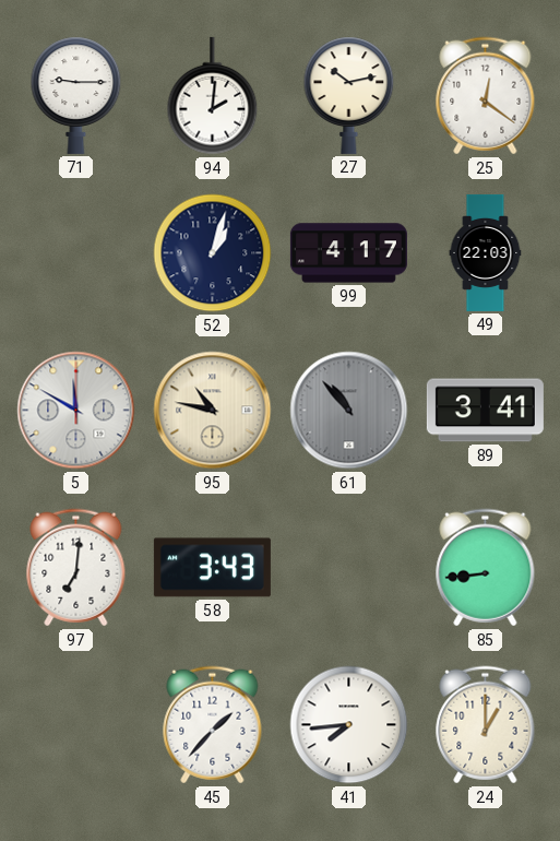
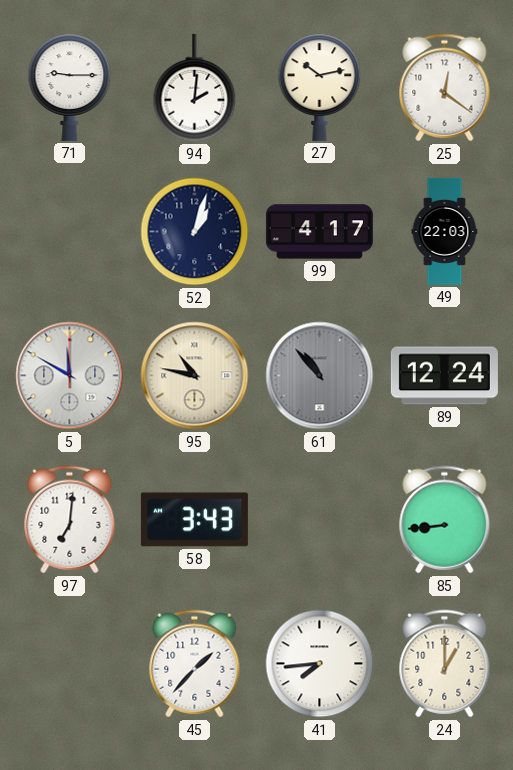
89: 3:41 -> 12:24
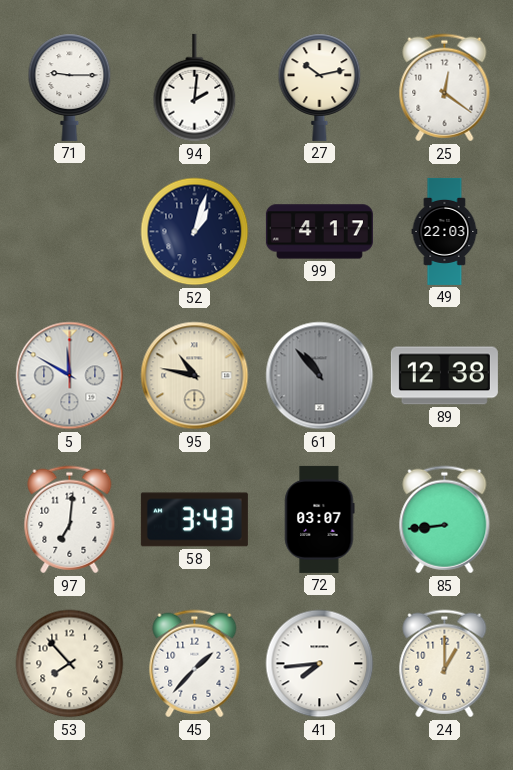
89: 12:24 -> 12:38
72: none -> 03:07
53: none -> 7:53
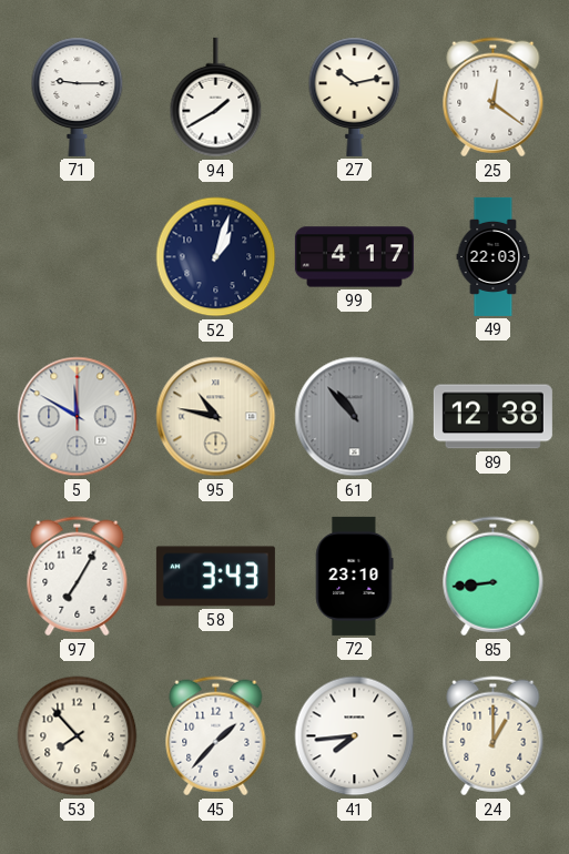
94: 2:01 -> 1:40
97: 7:01 -> 7:05
72: 03:07 -> 23:10
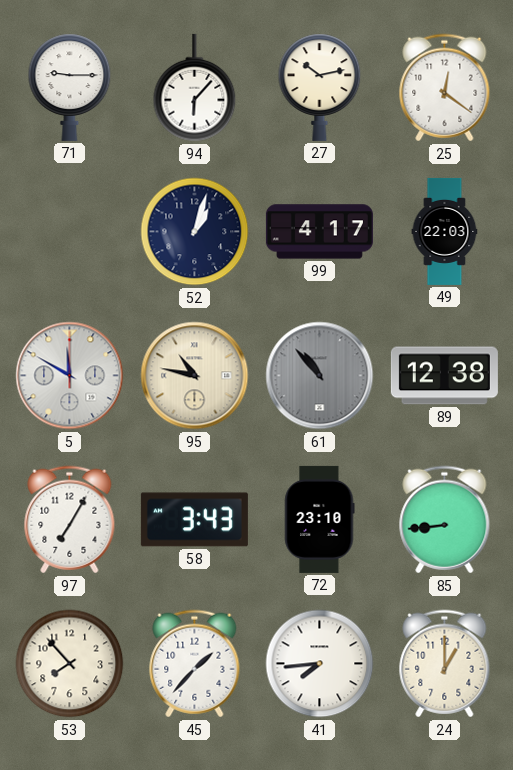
94: 1:40 -> 6:07
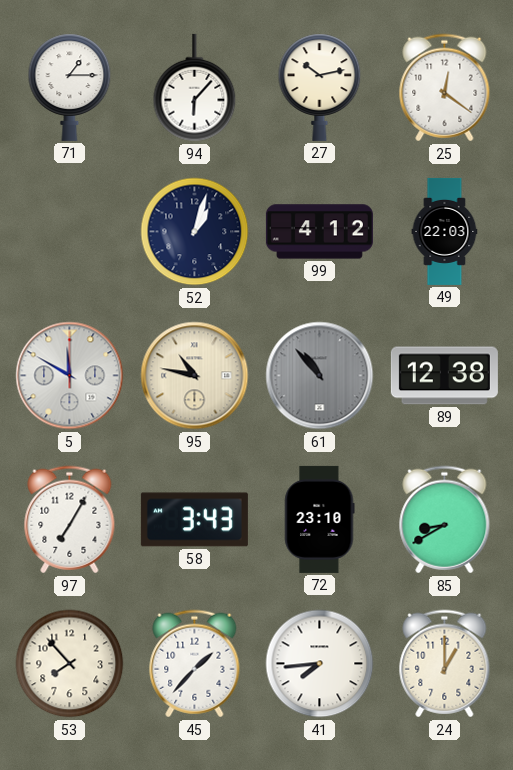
71: 9:15 -> 1:15
99: 4:17 -> 4:12
85: 8:44 -> 8:40
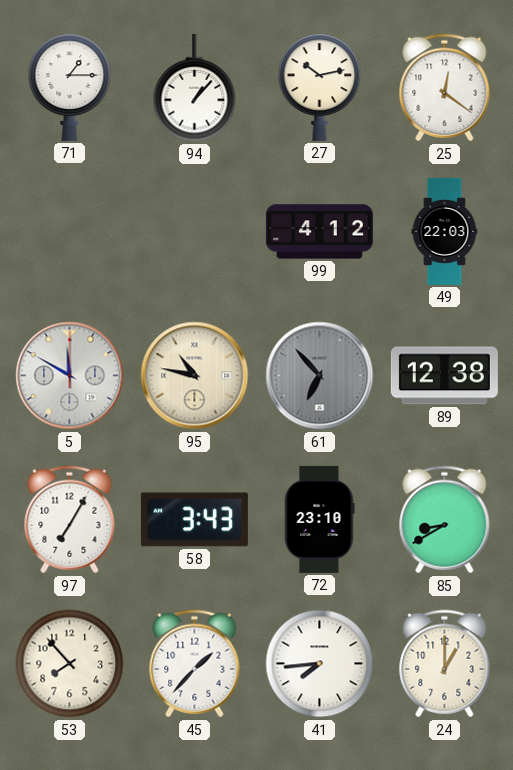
94: 6:07 -> 1:07
52: 1:03 -> none
61: 10:53 -> 6:53
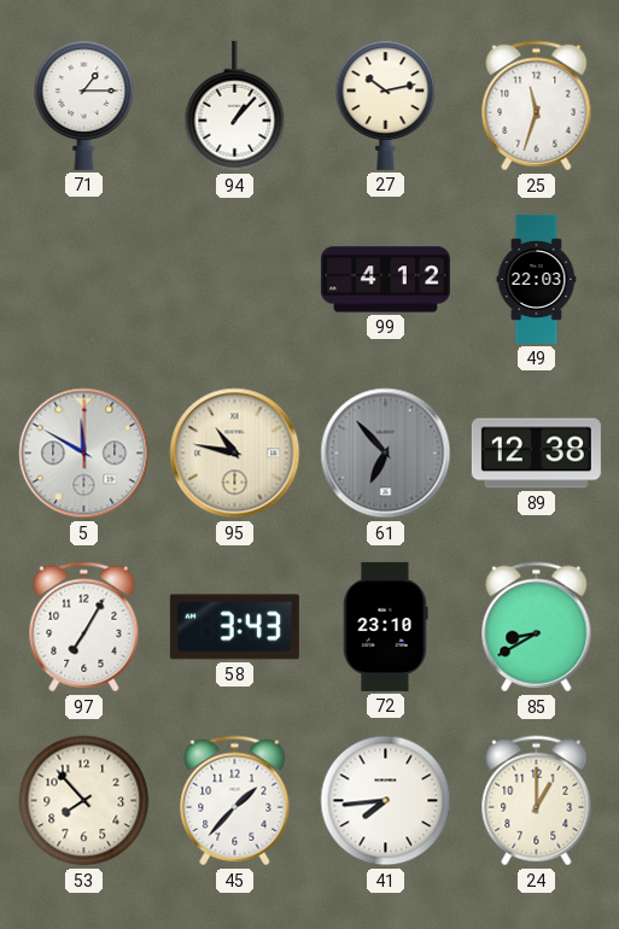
25: 12:21 -> 11:33
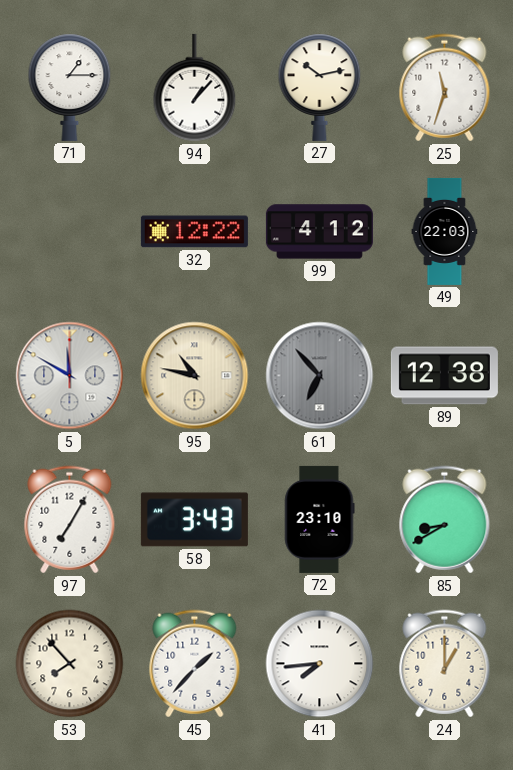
32: none -> 12:22
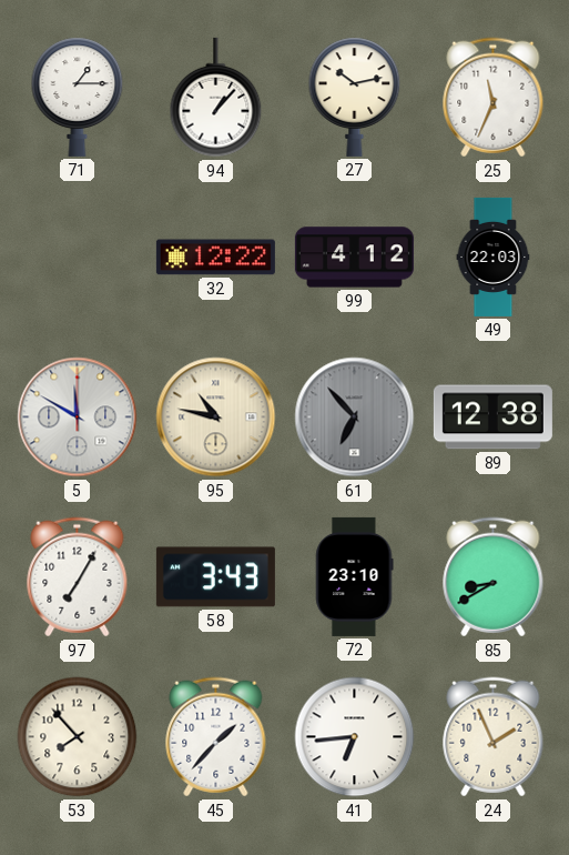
25: 11:33 -> 11:34
41: 7:44 -> 6:44
24: 1:00 -> 1:56
